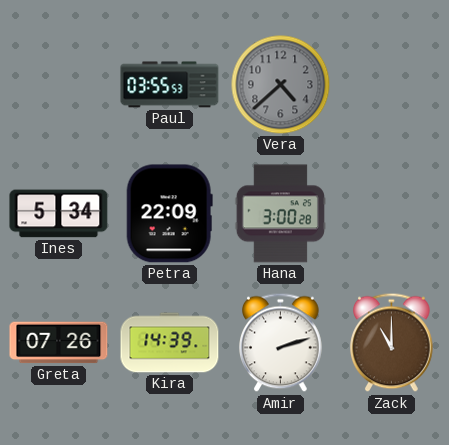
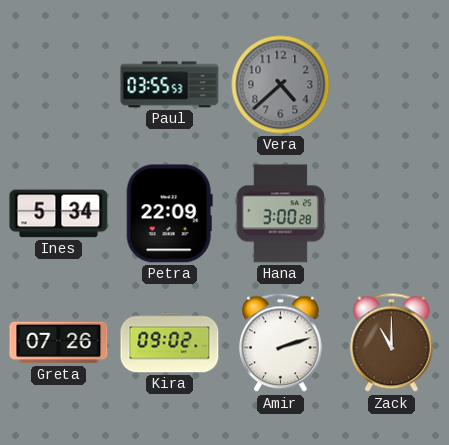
Kira: 14:39 -> 09:02
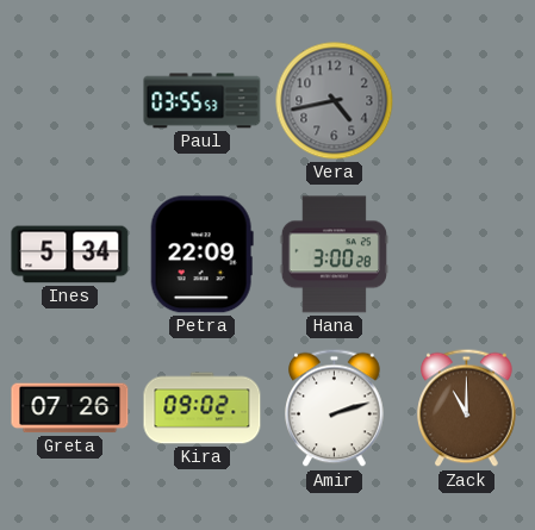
Vera: 4:38 -> 4:43
